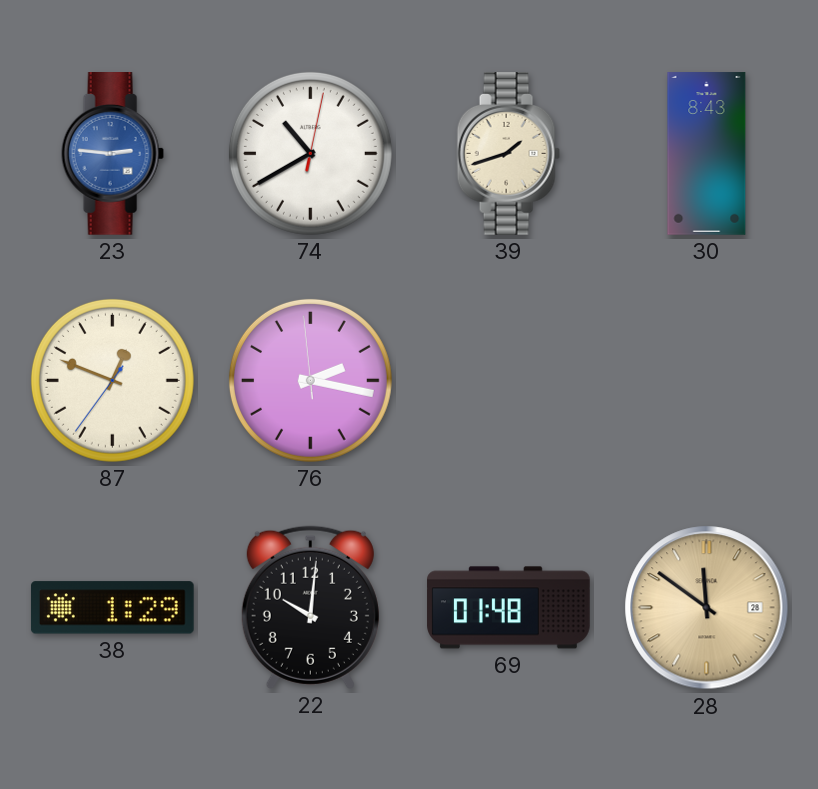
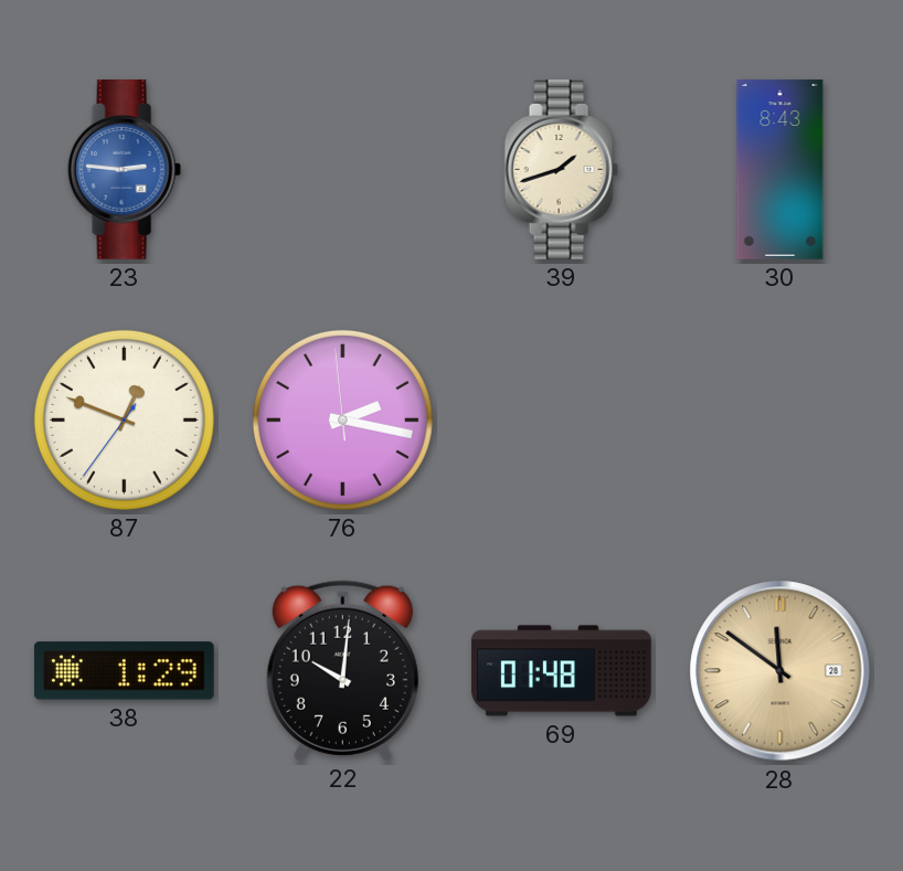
74: 10:40 -> none
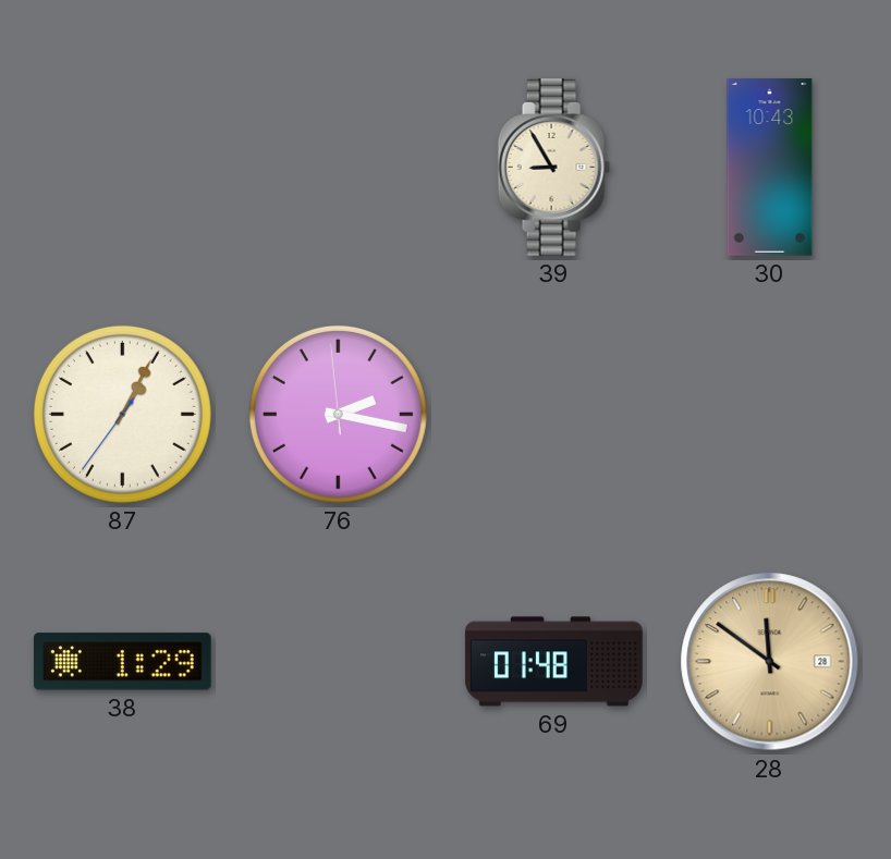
23: 2:46 -> none
39: 1:42 -> 8:55
30: 8:43 -> 10:43
87: 12:48 -> 1:04
22: 10:01 -> none
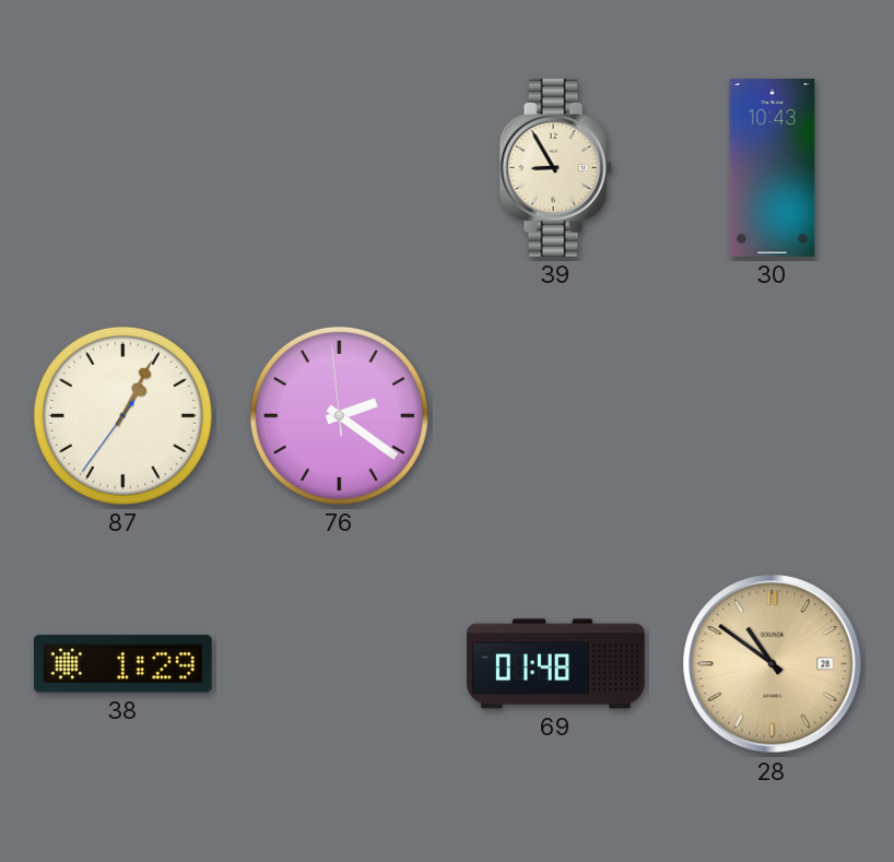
76: 2:16 -> 2:20
28: 11:51 -> 10:51
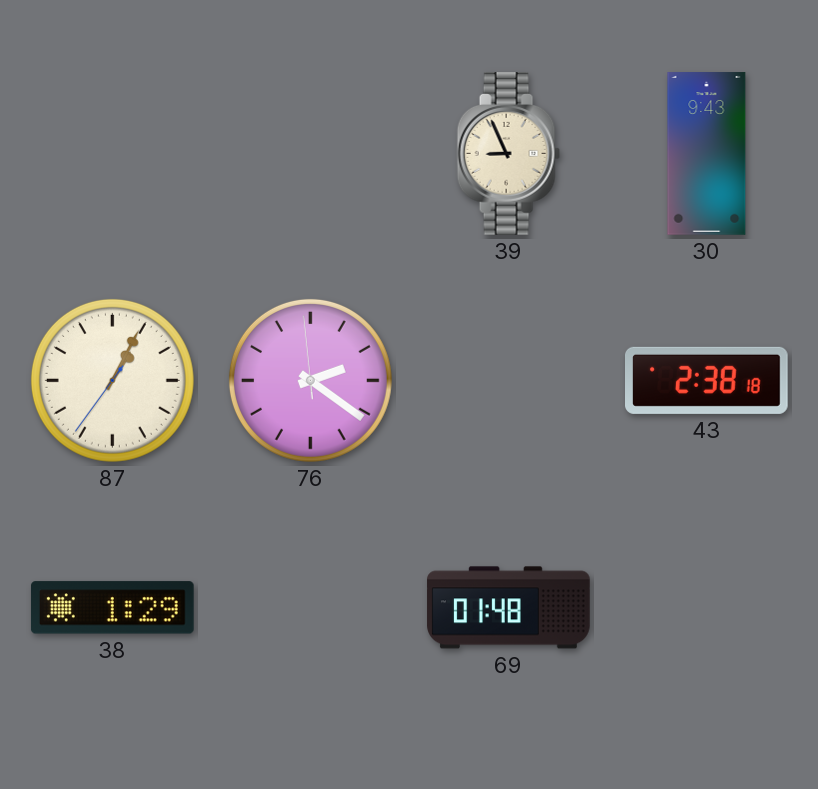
39: 8:55 -> 8:56
30: 10:43 -> 9:43
43: none -> 2:38
28: 10:51 -> none
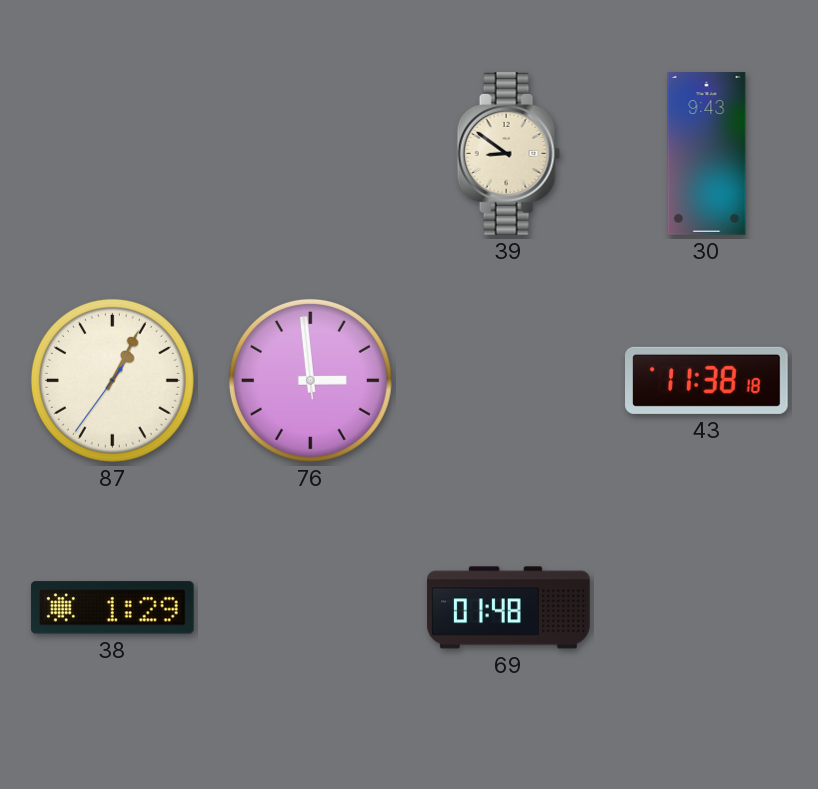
39: 8:56 -> 8:51
76: 2:20 -> 2:58
43: 2:38 -> 11:38
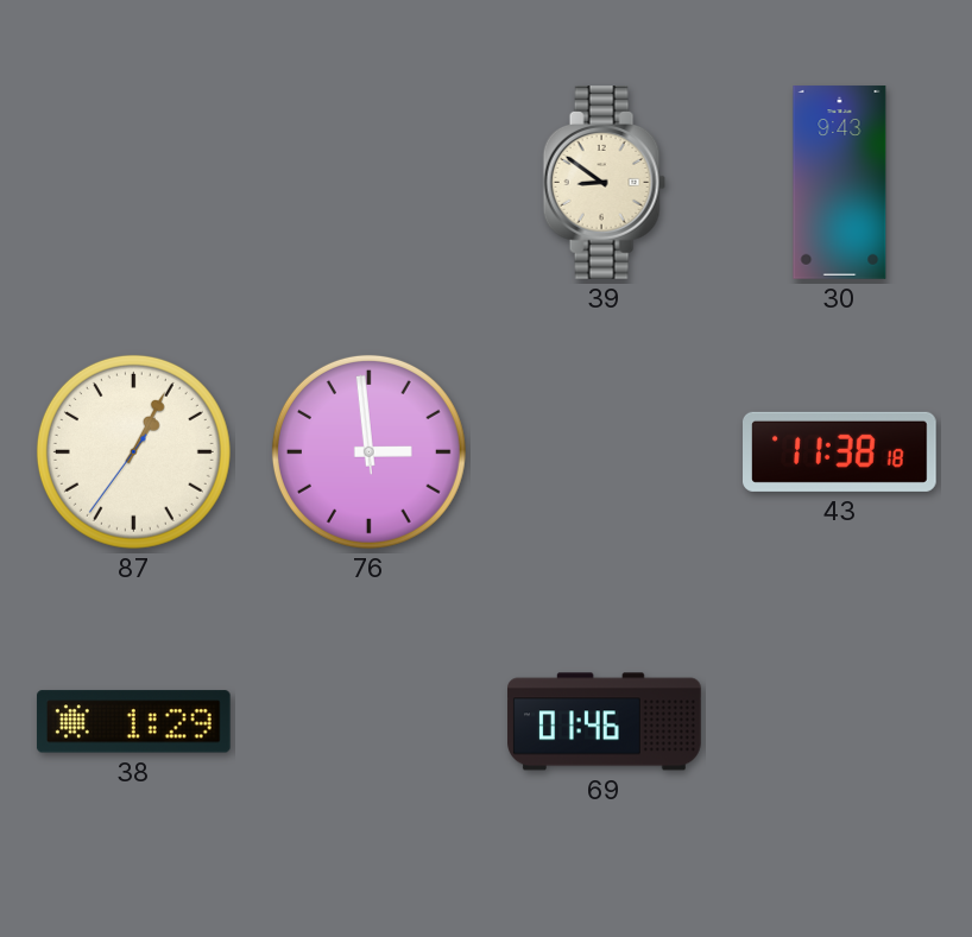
69: 01:48 -> 01:46
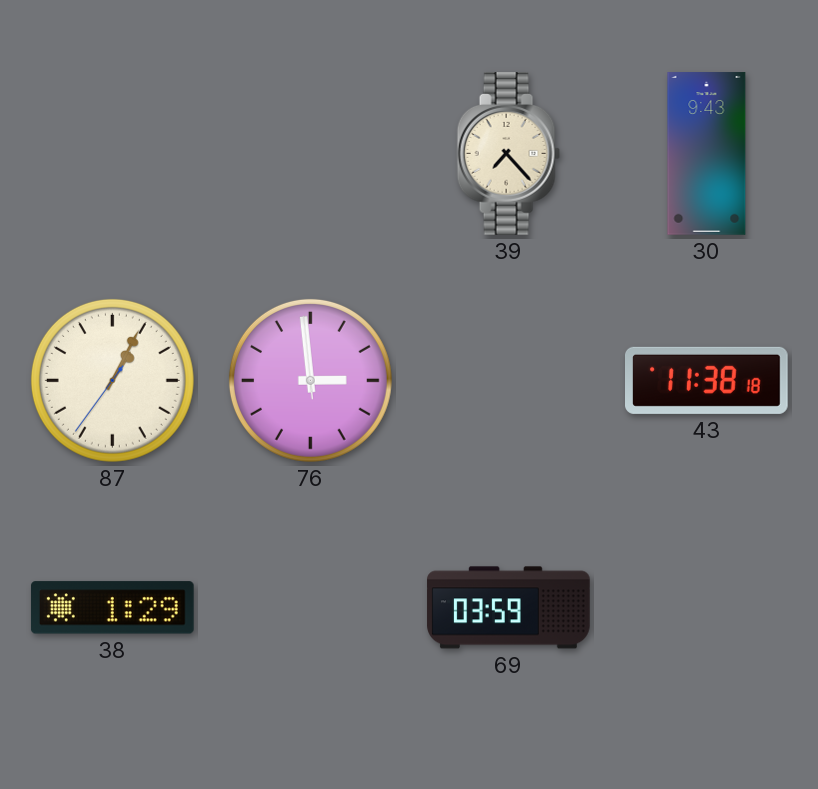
39: 8:51 -> 7:23
69: 01:46 -> 03:59
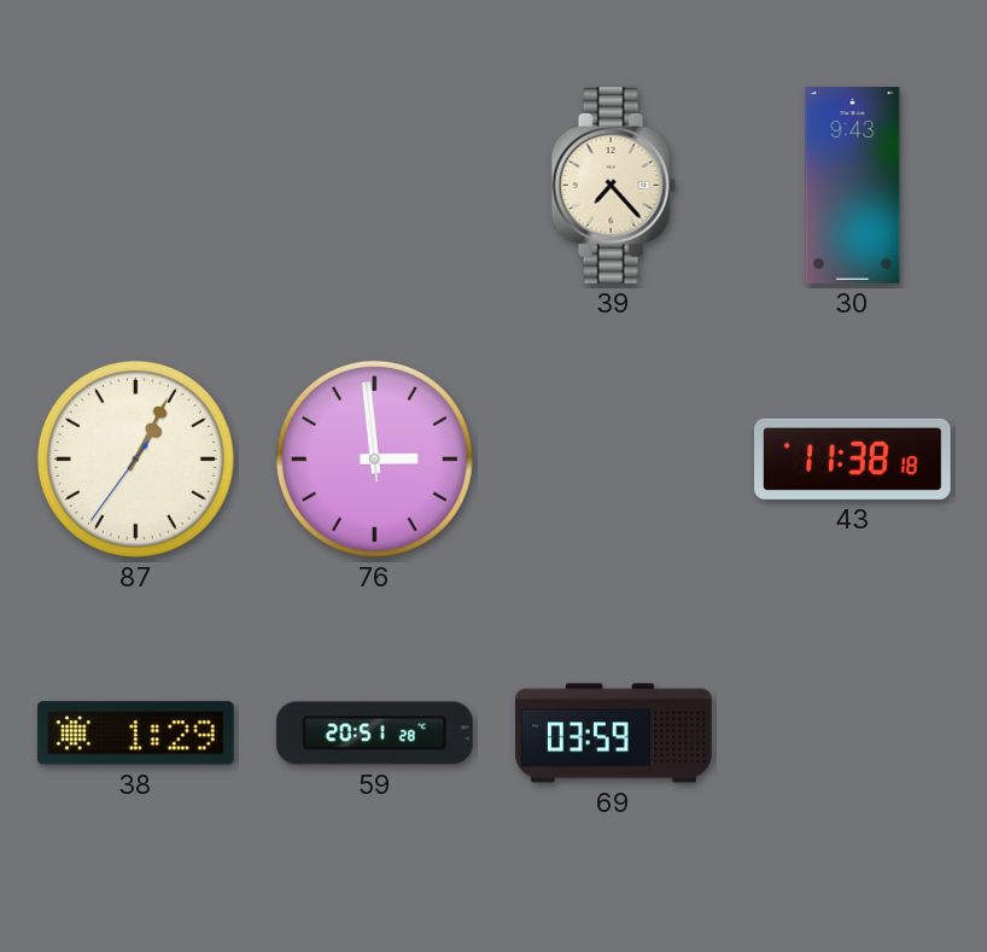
59: none -> 20:51
